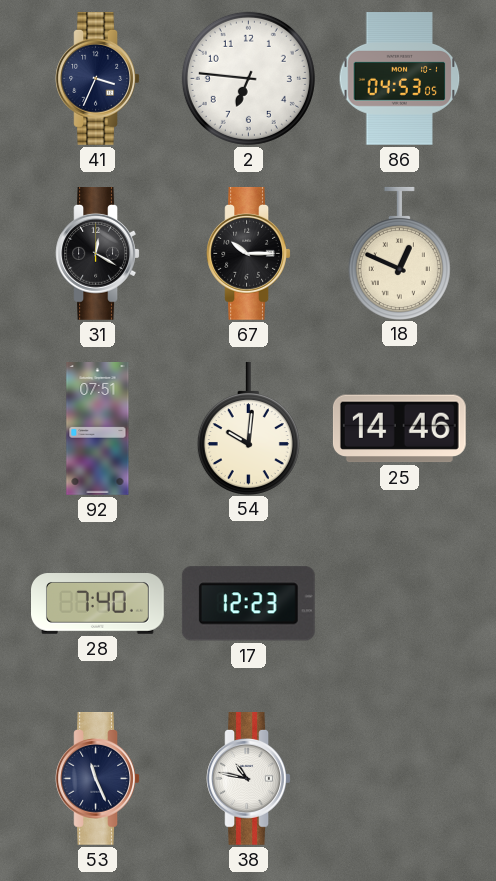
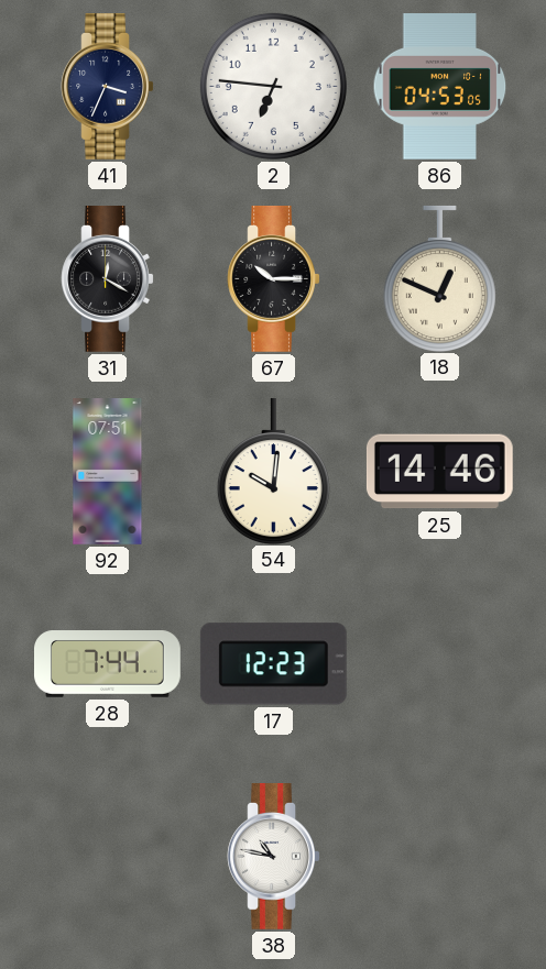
28: 7:40 -> 7:44
53: 11:26 -> none
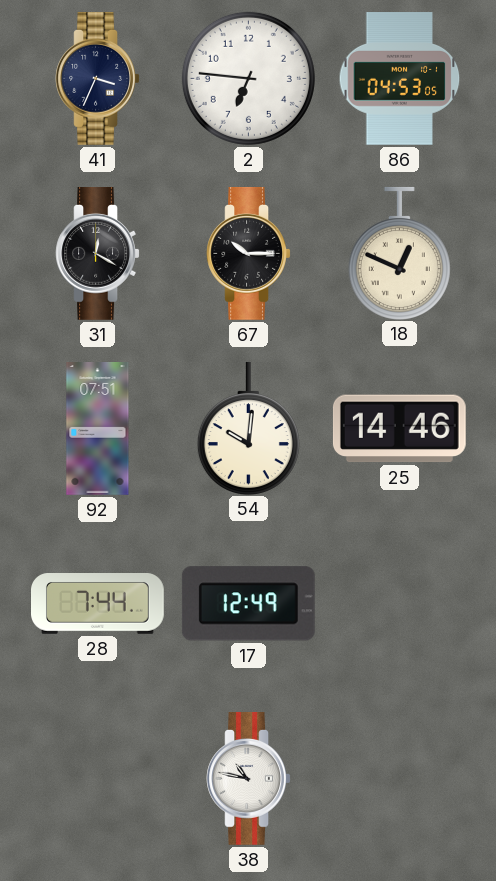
17: 12:23 -> 12:49
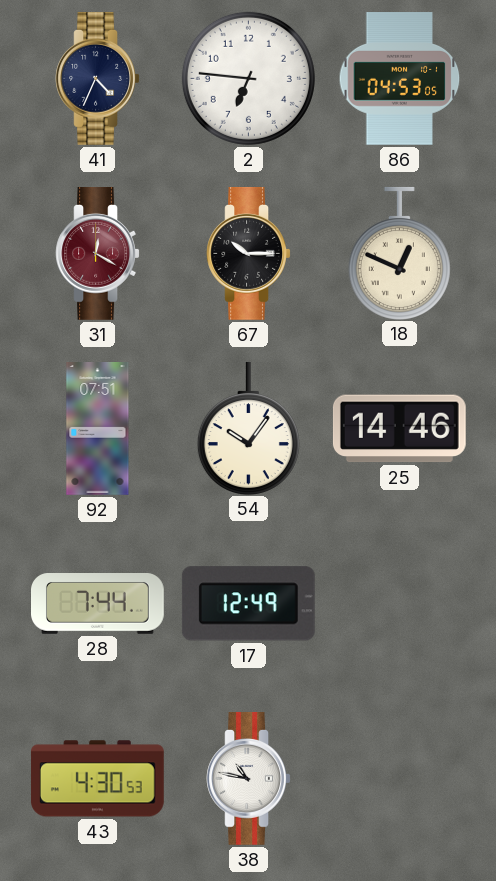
41: 3:34 -> 4:34
31 dial: black -> burgundy
54: 10:01 -> 10:06
43: none -> 4:30
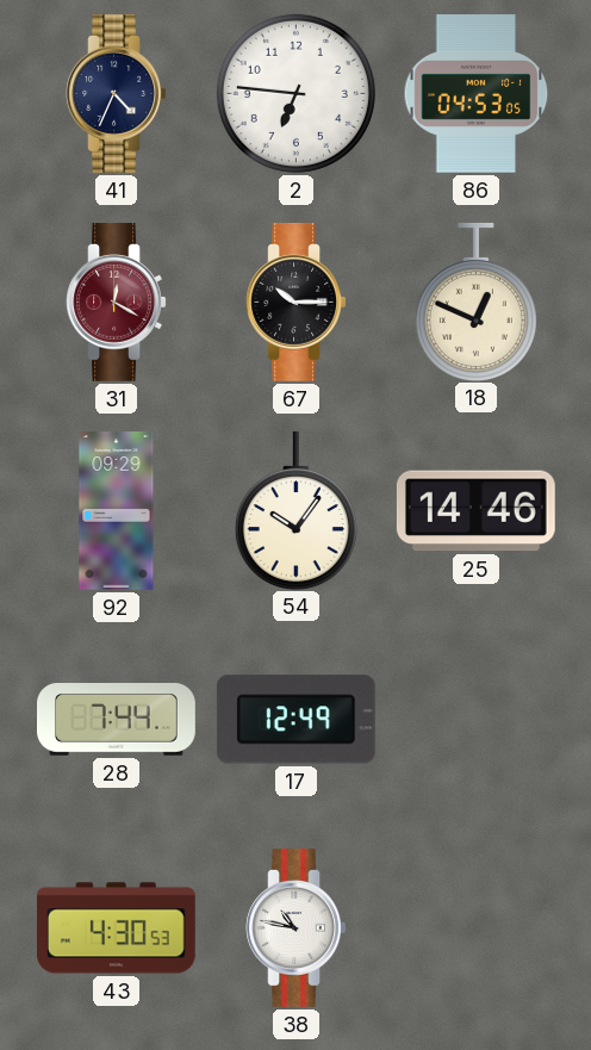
92: 07:51 -> 09:29
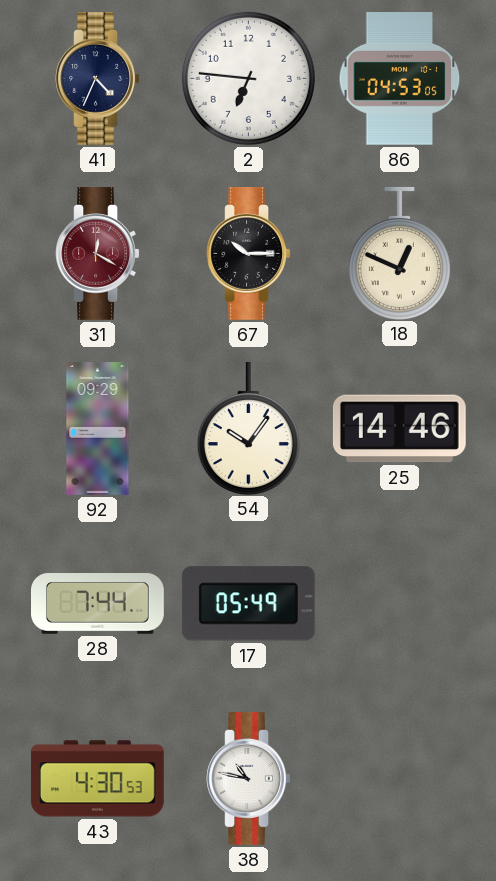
17: 12:49 -> 05:49
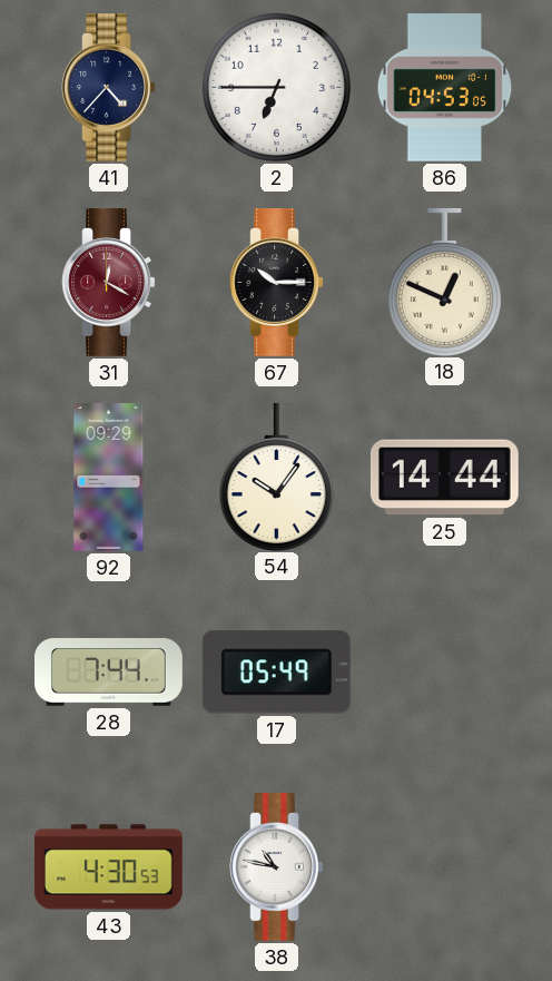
41: 4:34 -> 4:37
2: 6:46 -> 6:45
25: 14:46 -> 14:44
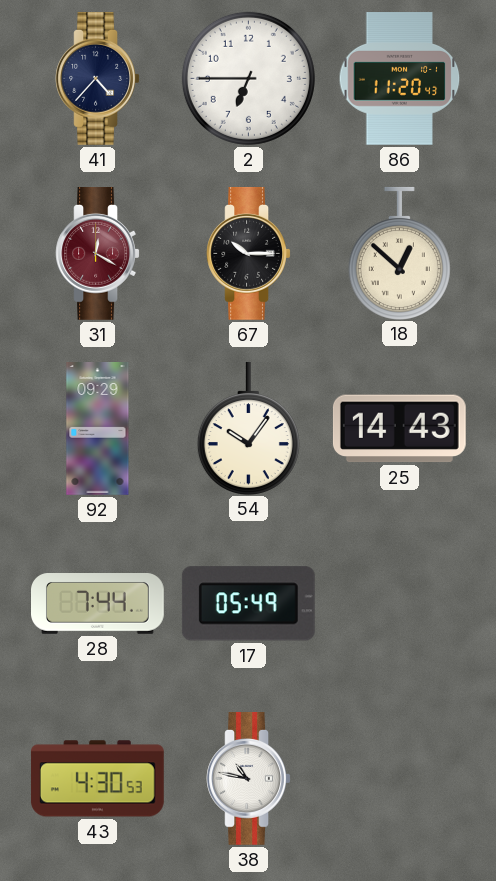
86: 04:53 -> 11:20
18: 12:49 -> 12:52
25: 14:44 -> 14:43
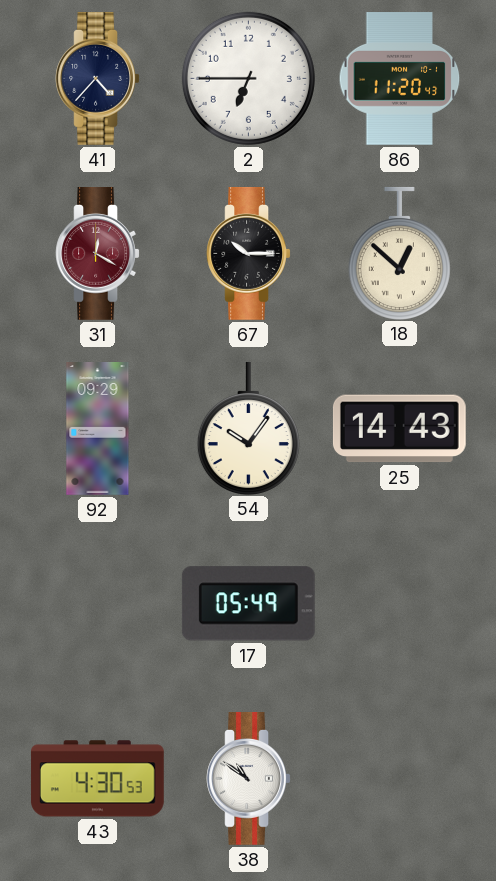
28: 7:44 -> none
38: 10:47 -> 10:51
